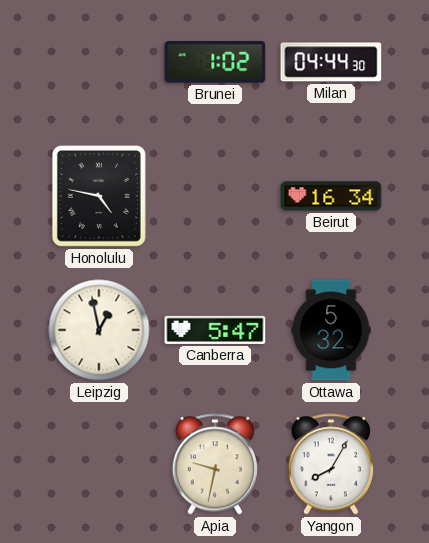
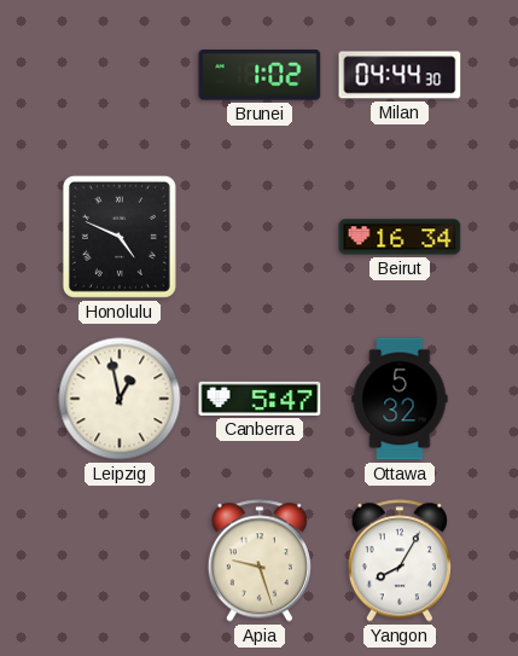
Honolulu: 4:47 -> 4:49
Apia: 9:32 -> 9:27
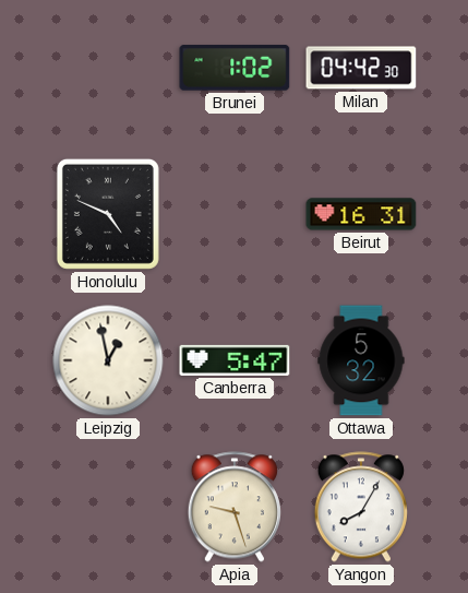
Milan: 04:44 -> 04:42
Beirut: 16:34 -> 16:31
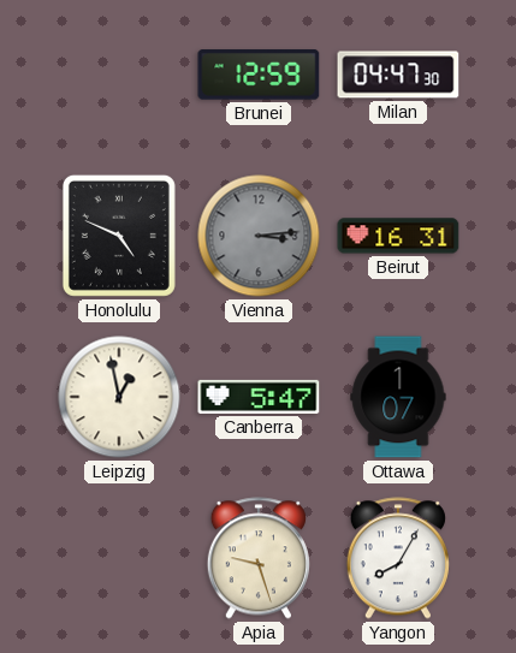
Brunei: 1:02 -> 12:59
Milan: 04:42 -> 04:47
Vienna: none -> 3:14
Ottawa: 5:32 -> 1:07
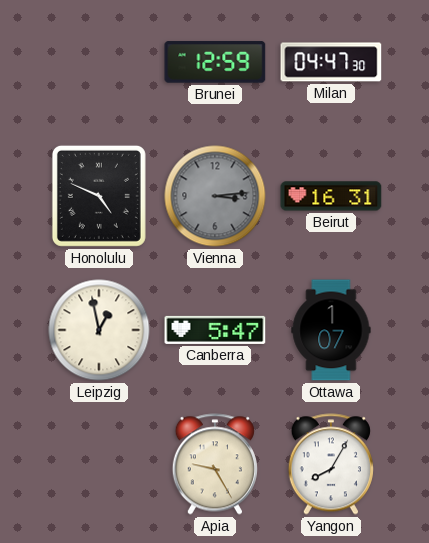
Apia: 9:27 -> 9:25
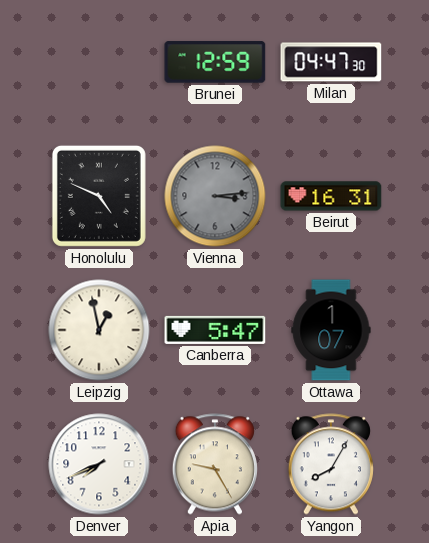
Denver: none -> 7:41
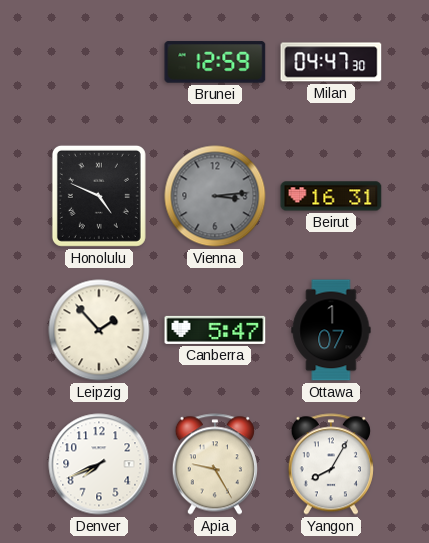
Leipzig: 12:58 -> 1:53
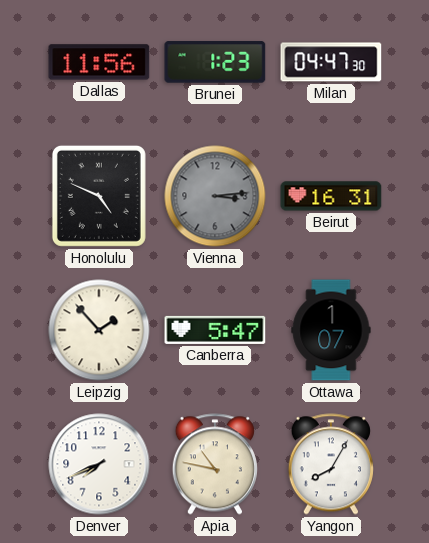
Dallas: none -> 11:56
Brunei: 12:59 -> 1:23
Apia: 9:25 -> 10:47
